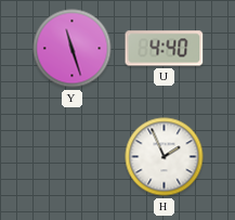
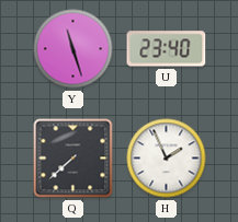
U: 4:40 -> 23:40
Q: none -> 7:38
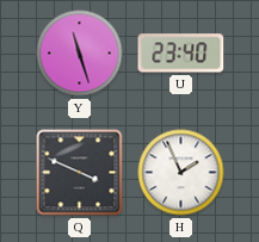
Q: 7:38 -> 3:49
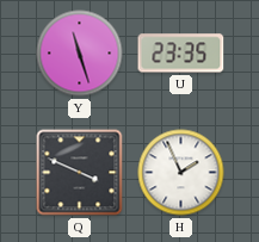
U: 23:40 -> 23:35
